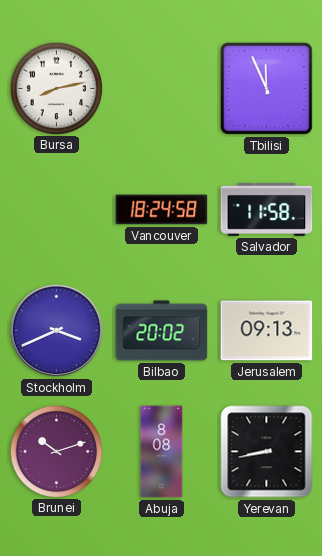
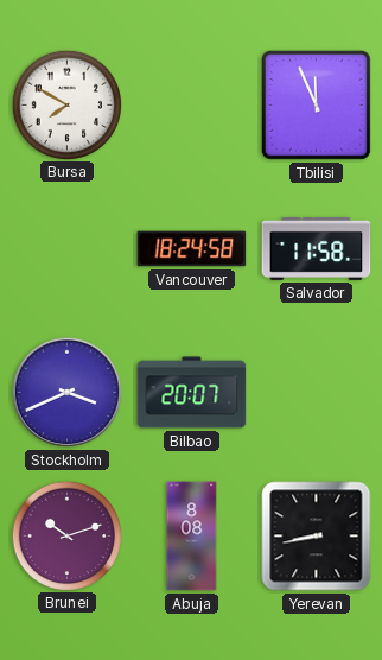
Bursa: 8:13 -> 7:50
Bilbao: 20:02 -> 20:07
Jerusalem: 09:13 -> none
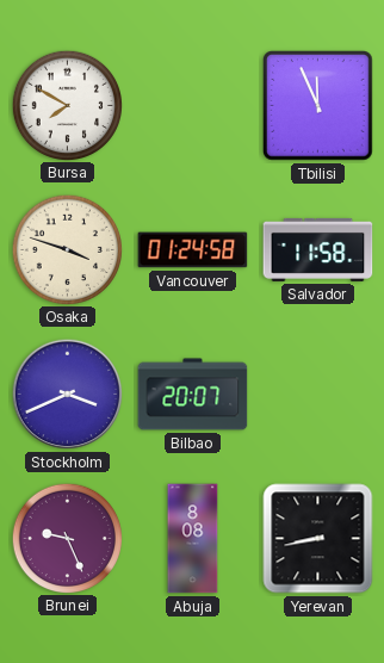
Osaka: none -> 3:48
Vancouver: 18:24 -> 01:24
Brunei: 10:12 -> 9:26
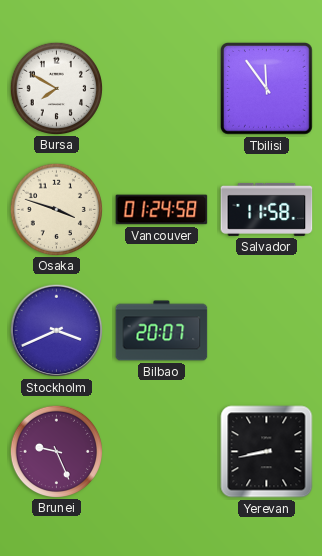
Tbilisi: 11:56 -> 11:54
Abuja: 8:08 -> none
